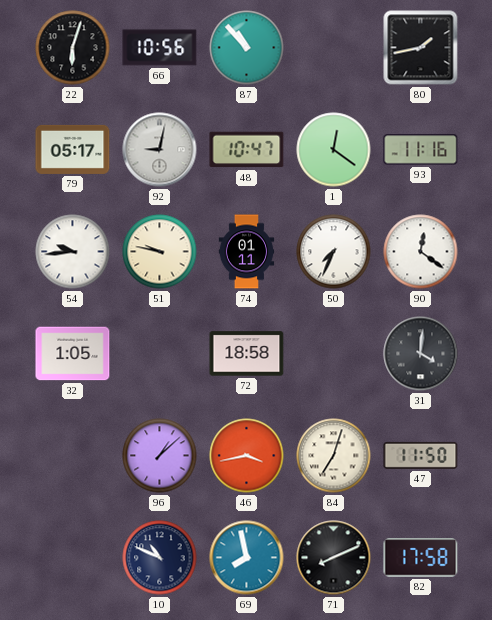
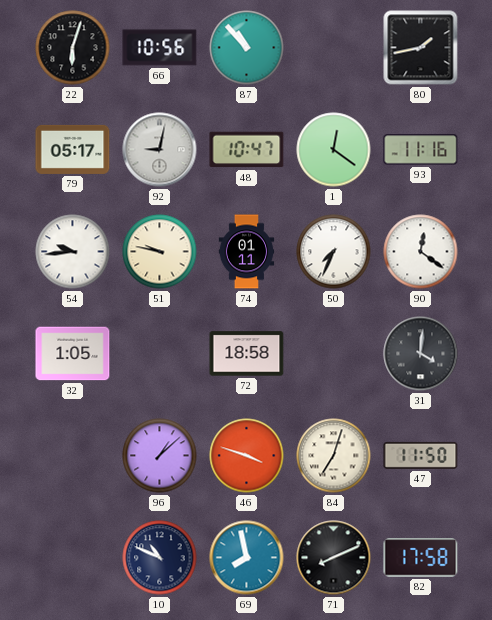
46: 3:43 -> 3:48
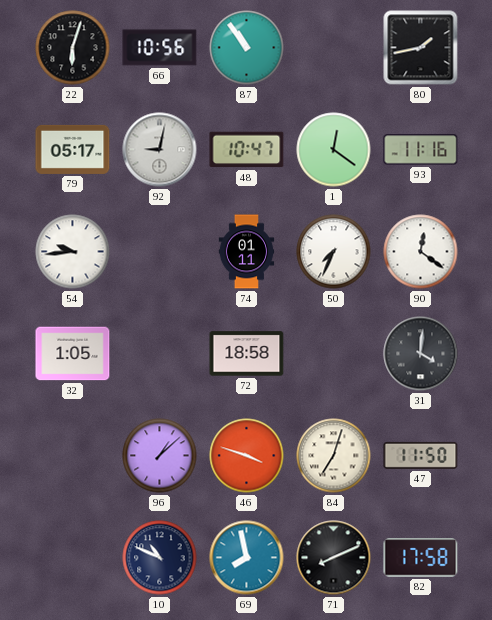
87: 10:53 -> 10:54
51: 9:47 -> none
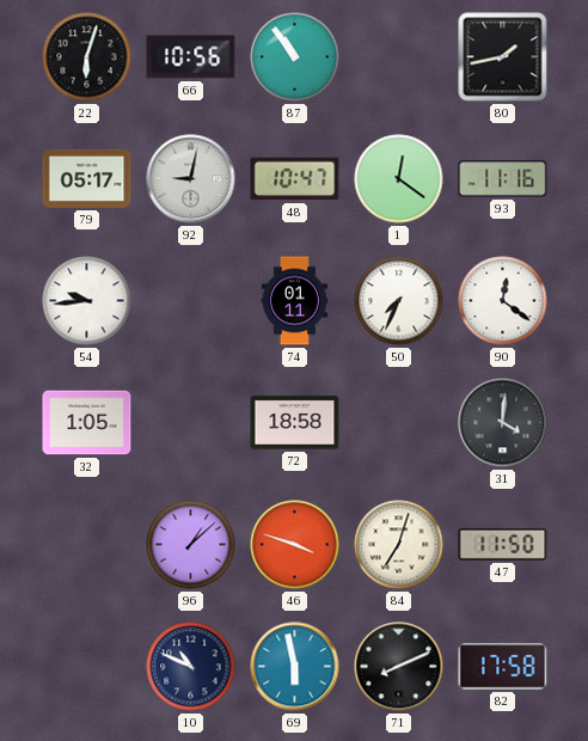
69: 7:58 -> 5:58
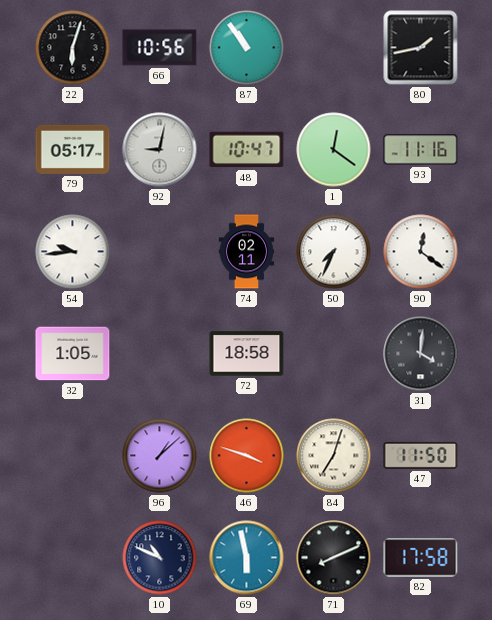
74: 01:11 -> 02:11
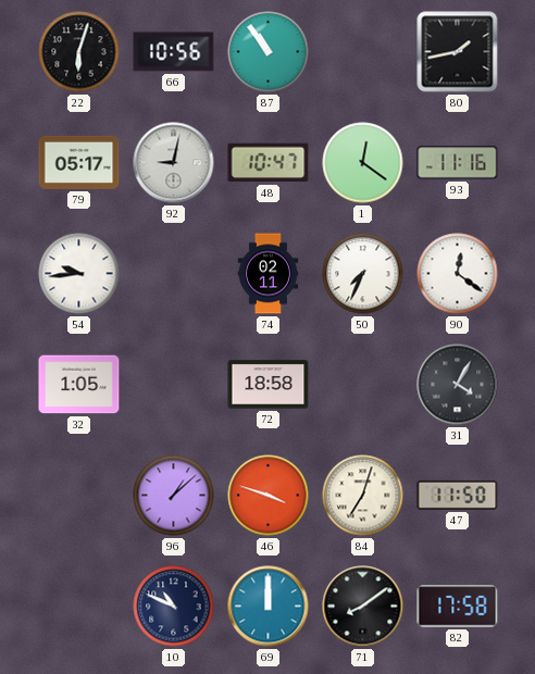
31: 4:01 -> 4:05
69: 5:58 -> 12:00
71: 8:11 -> 8:09
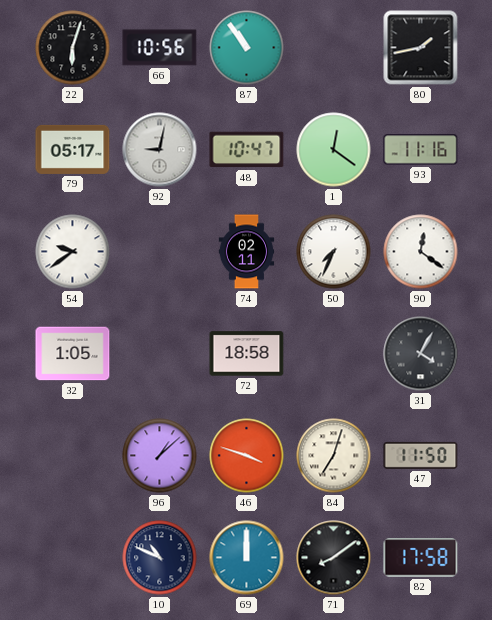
54: 9:44 -> 9:39
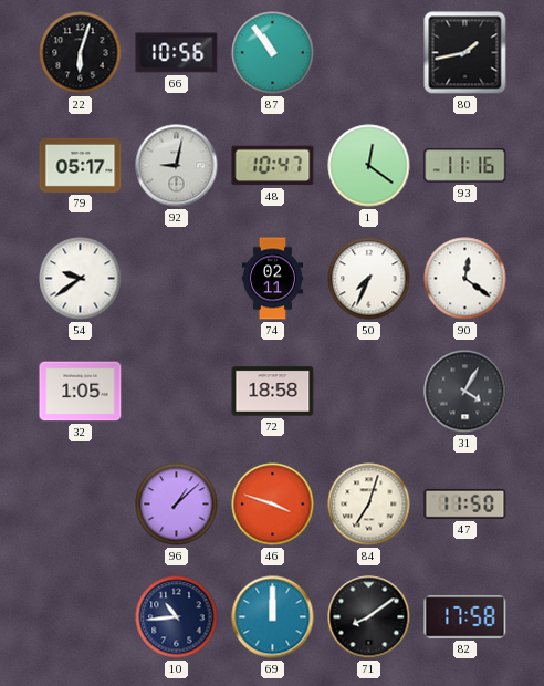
10: 10:49 -> 10:44
